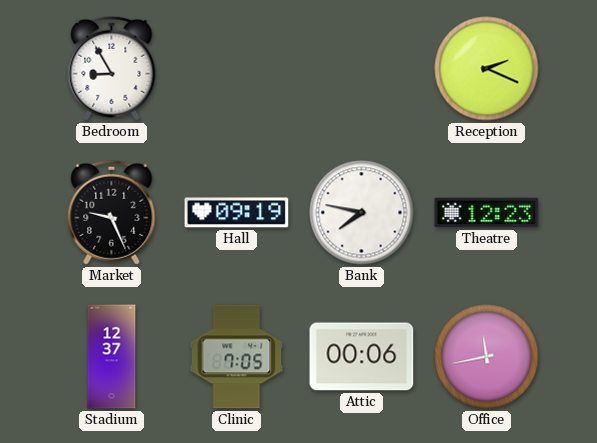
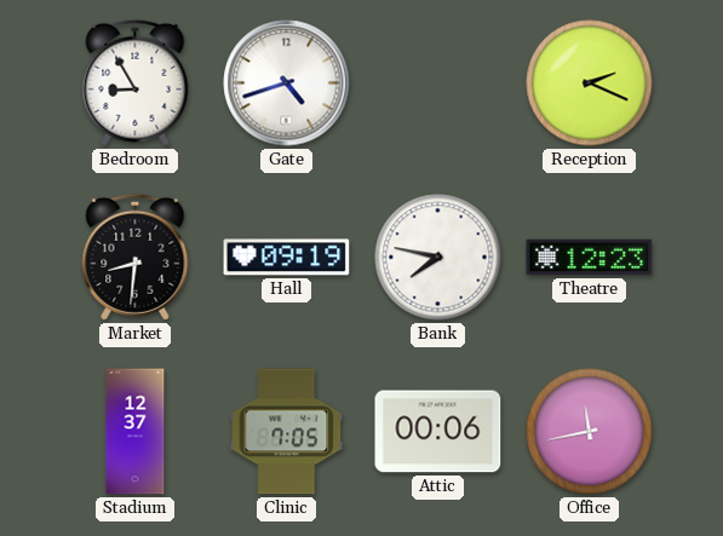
Gate: none -> 4:42
Market: 9:26 -> 8:31
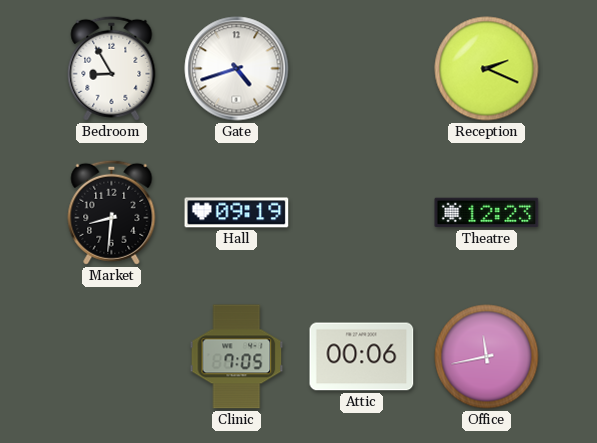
Bank: 7:47 -> none
Stadium: 12:37 -> none
